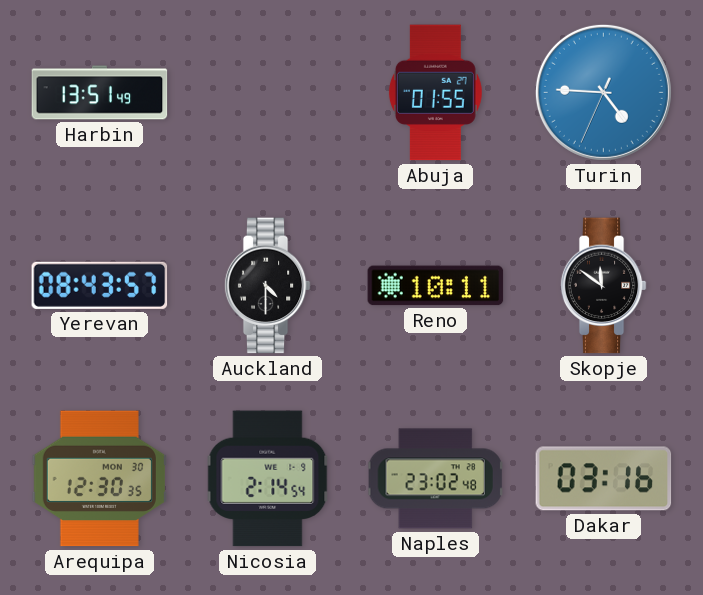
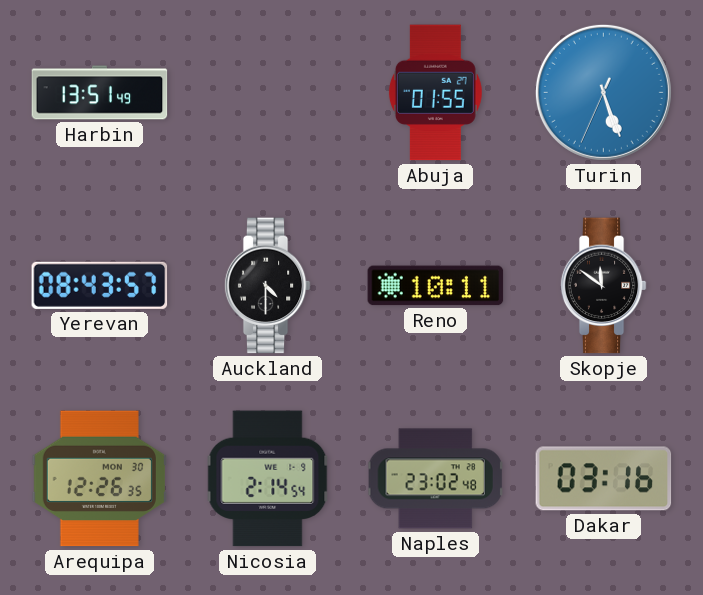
Turin: 4:45 -> 5:26
Arequipa: 12:30 -> 12:26
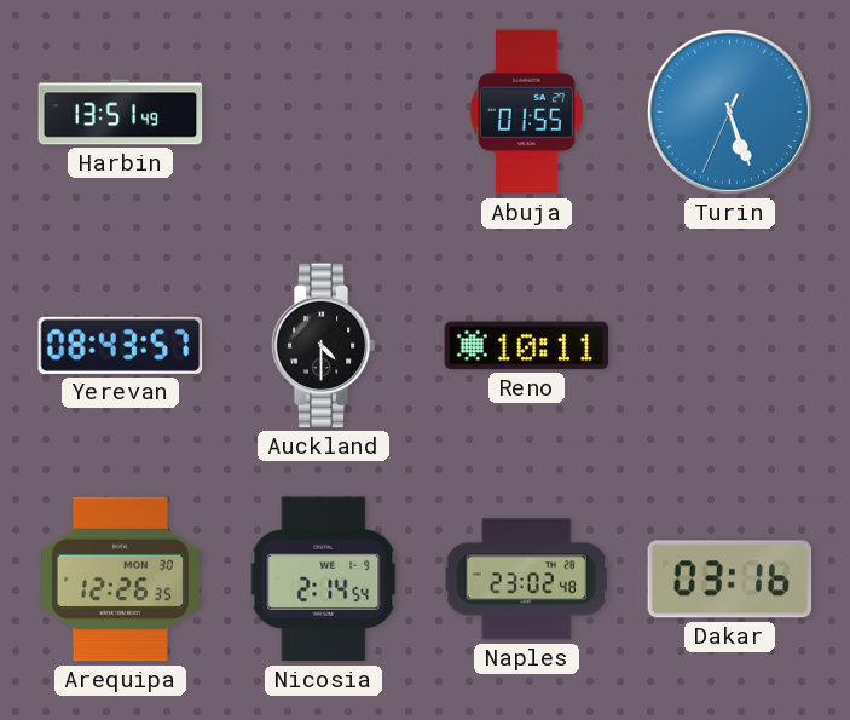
Skopje: 11:51 -> none
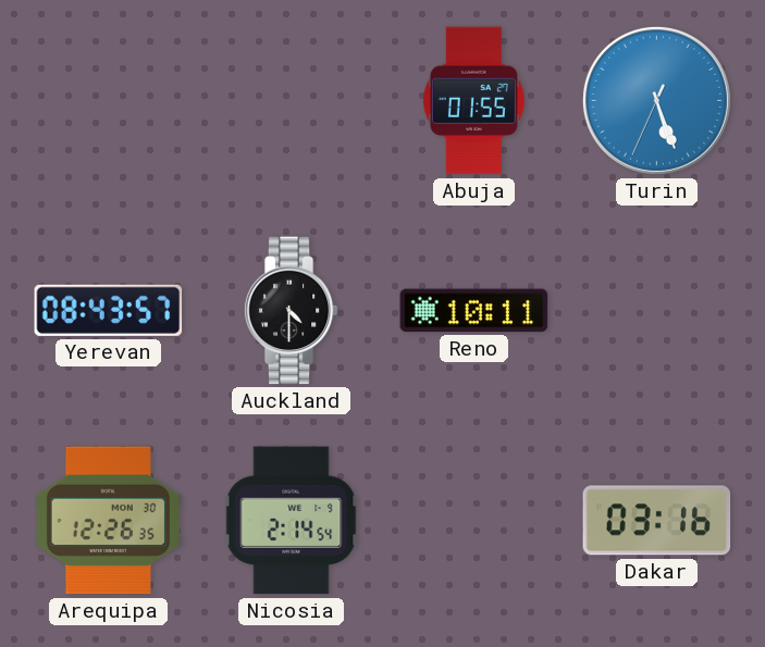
Harbin: 13:51 -> none
Naples: 23:02 -> none
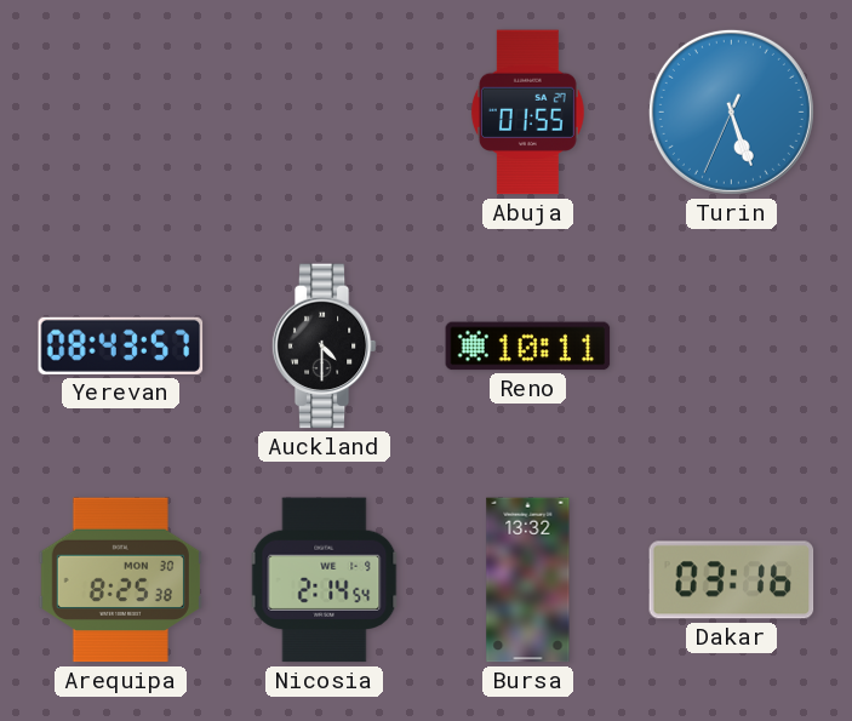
Arequipa: 12:26 -> 8:25
Bursa: none -> 13:32
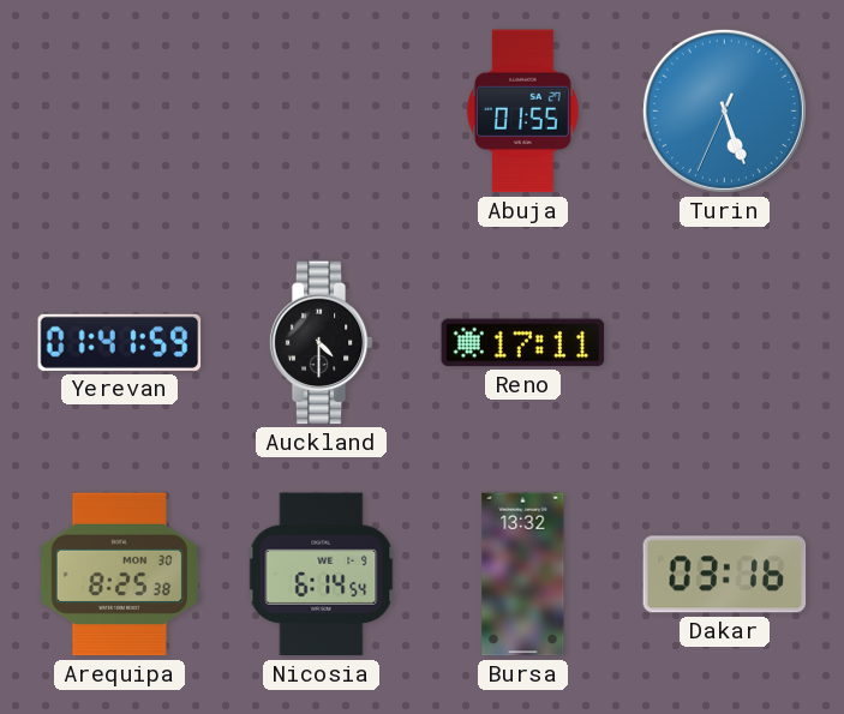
Yerevan: 08:43 -> 01:41
Reno: 10:11 -> 17:11
Nicosia: 2:14 -> 6:14
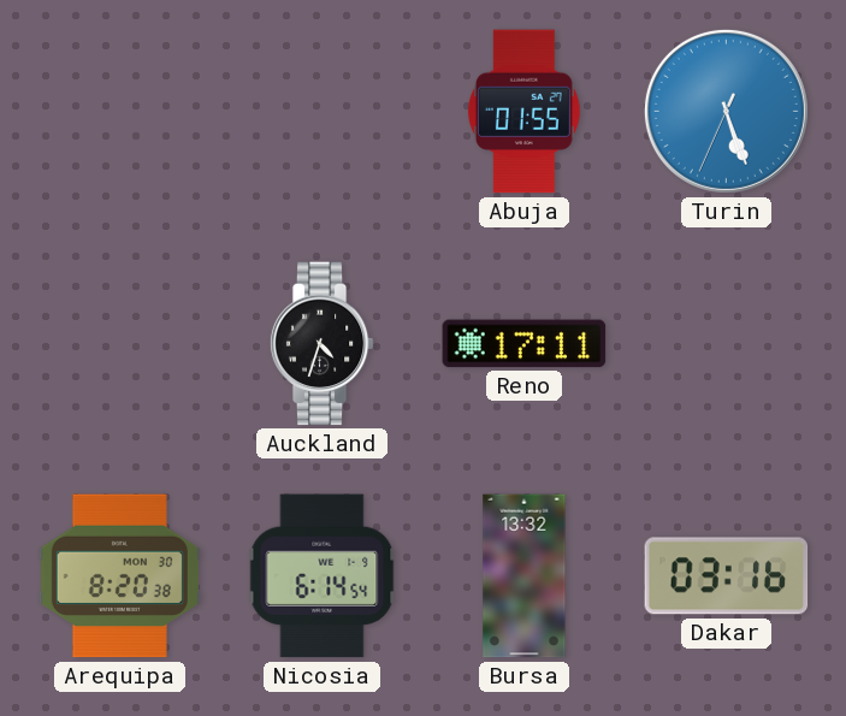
Yerevan: 01:41 -> none
Auckland: 4:30 -> 4:33
Arequipa: 8:25 -> 8:20
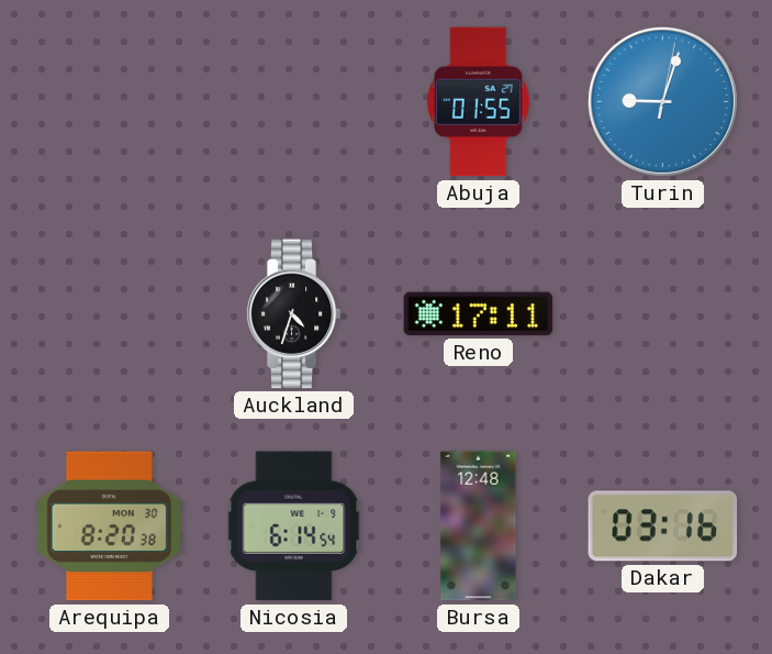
Turin: 5:26 -> 9:03
Bursa: 13:32 -> 12:48
